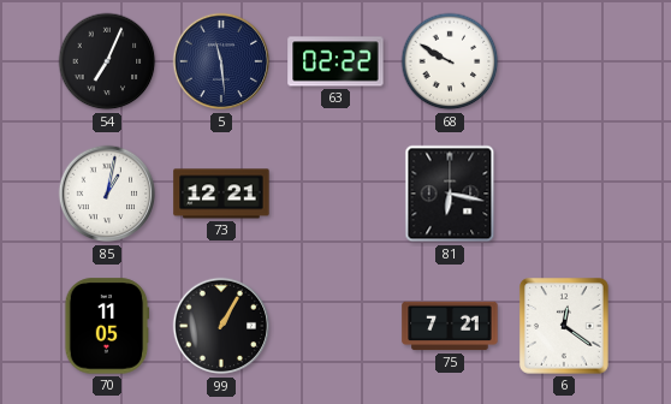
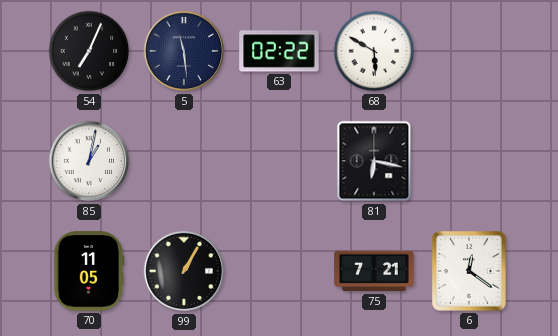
68: 9:50 -> 5:50
73: 12:21 -> none
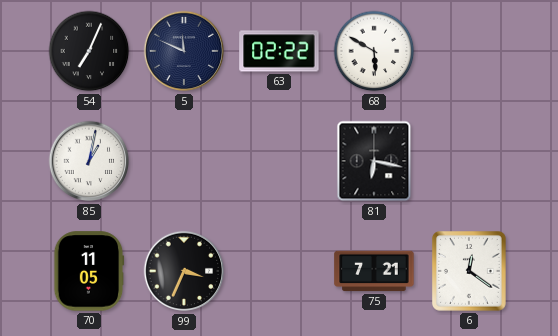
5: 11:29 -> 11:49
99: 1:05 -> 3:34
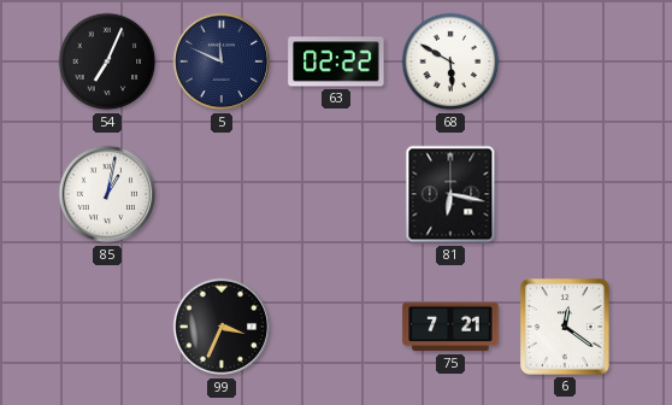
70: 11:05 -> none
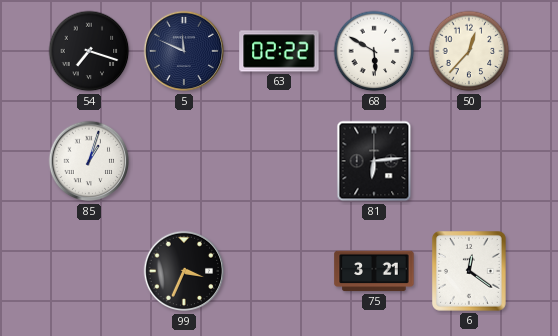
54: 7:04 -> 7:18
50: none -> 12:37
85: 1:02 -> 1:03
81: 6:17 -> 6:14
75: 7:21 -> 3:21
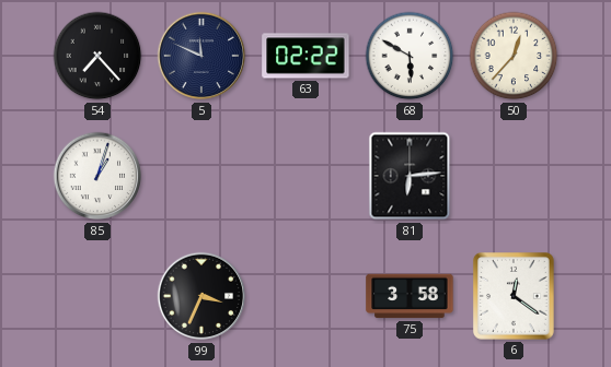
54: 7:18 -> 7:23
75: 3:21 -> 3:58
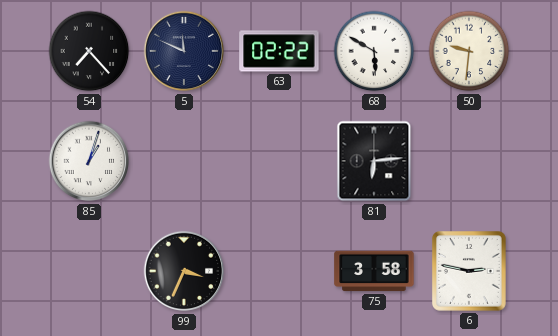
50: 12:37 -> 9:31
6: 12:21 -> 2:47
